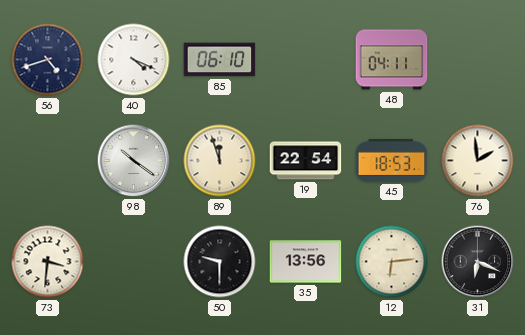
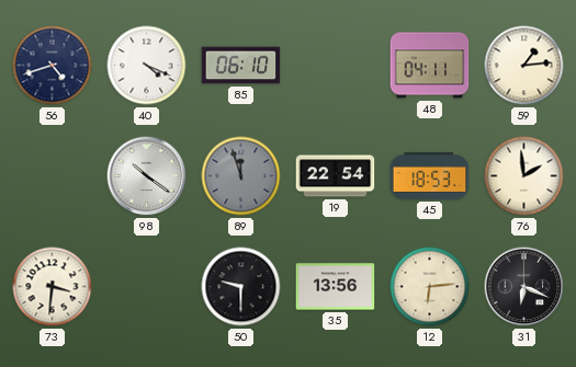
59: none -> 1:14
89 dial: cream -> grey
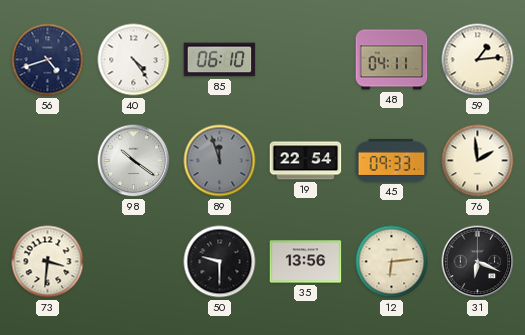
40: 4:19 -> 4:24
45: 18:53 -> 09:33
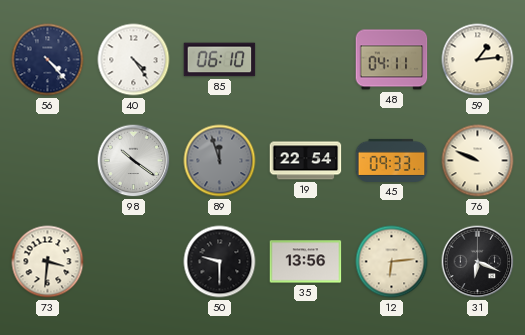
56: 4:42 -> 4:23
76: 1:59 -> 9:49
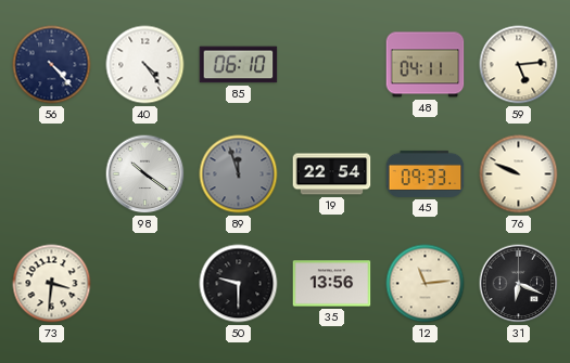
59: 1:14 -> 5:14
12: 6:14 -> 11:14
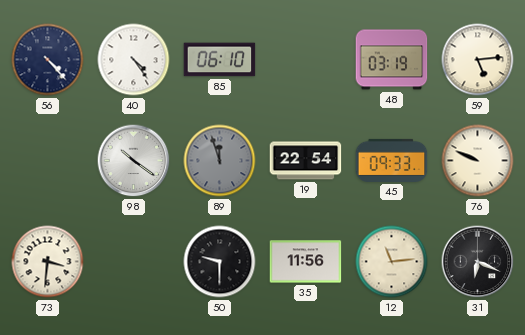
48: 04:11 -> 03:19
35: 13:56 -> 11:56
